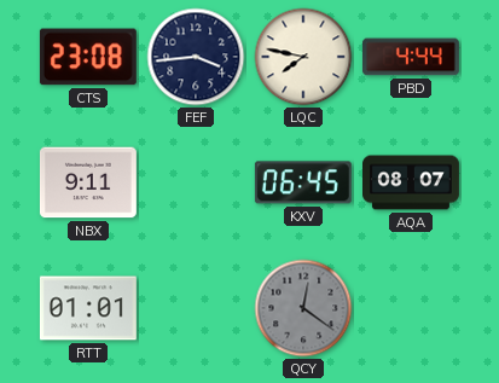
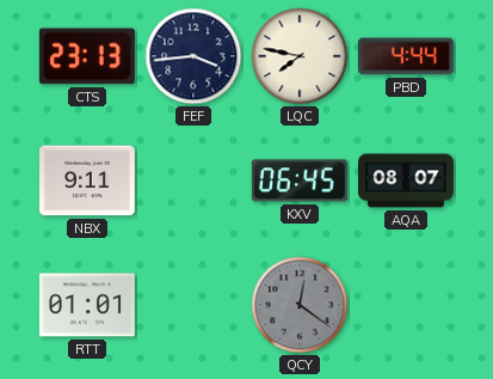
CTS: 23:08 -> 23:13
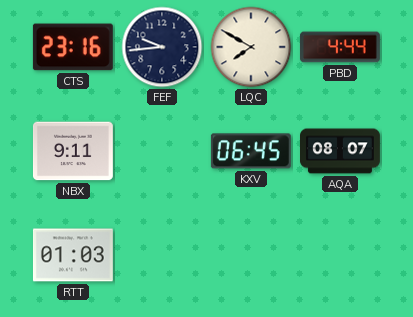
CTS: 23:13 -> 23:16
FEF: 3:44 -> 9:44
LQC: 7:47 -> 7:50
RTT: 01:01 -> 01:03
QCY: 12:21 -> none
